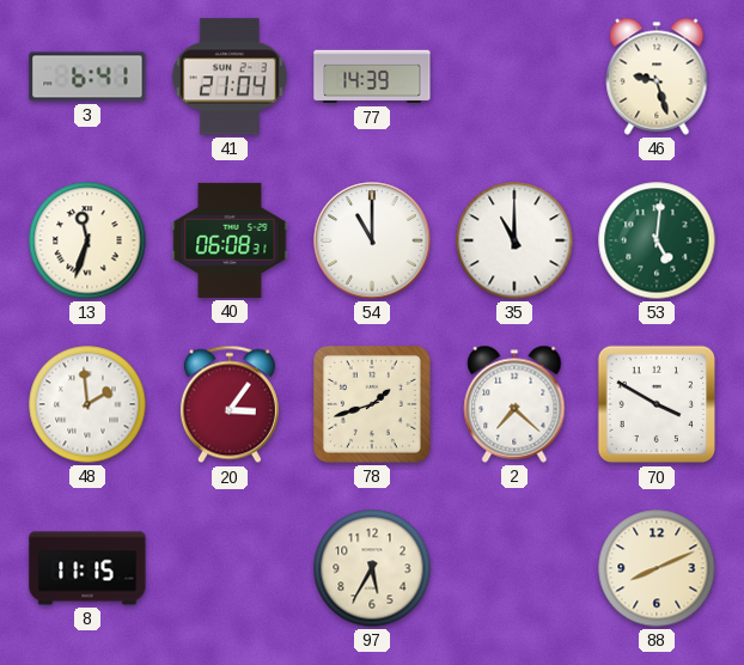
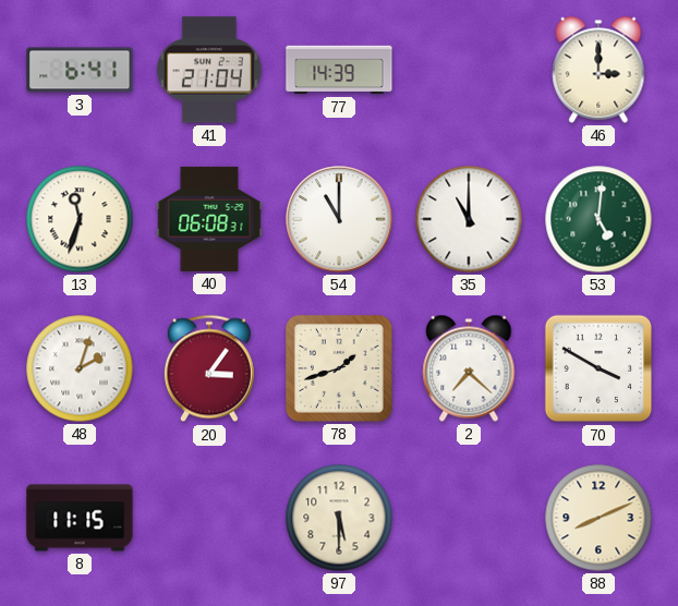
46: 9:27 -> 3:00
48: 1:59 -> 2:03
97: 5:35 -> 5:30
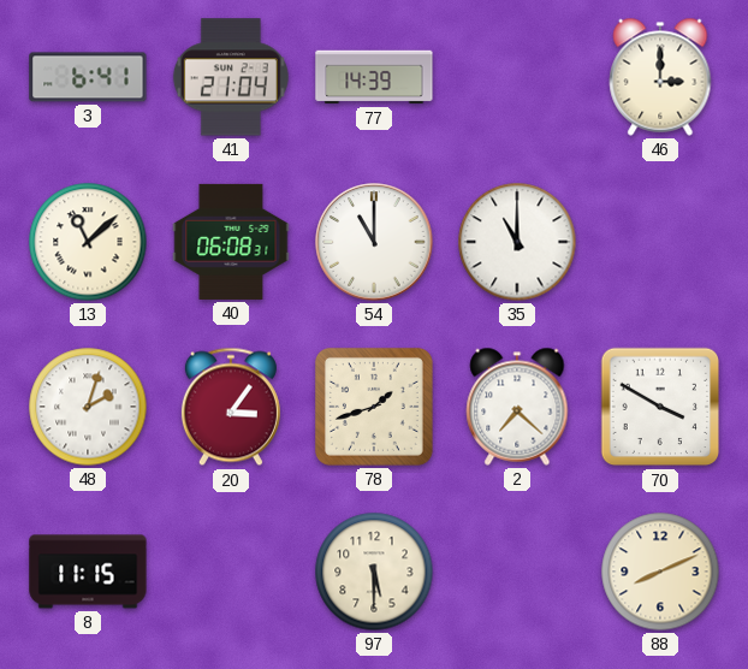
13: 11:33 -> 11:08
53: 5:01 -> none
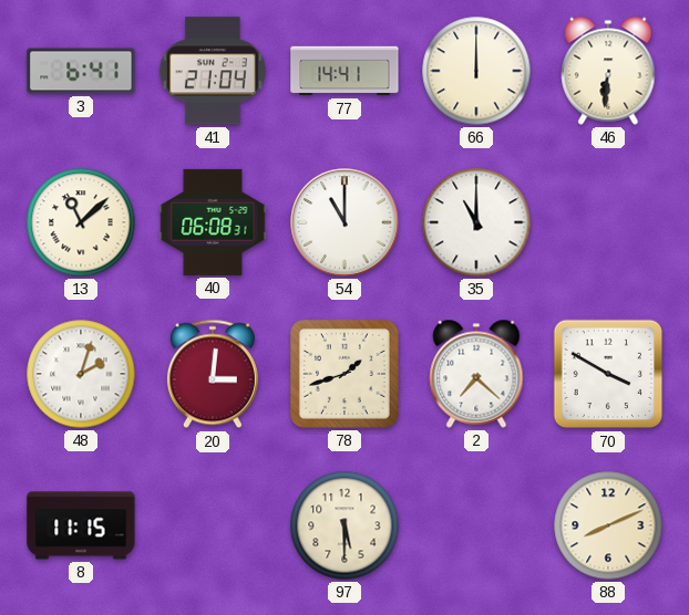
77: 14:39 -> 14:41
66: none -> 12:00
46: 3:00 -> 6:31
20: 3:06 -> 3:01
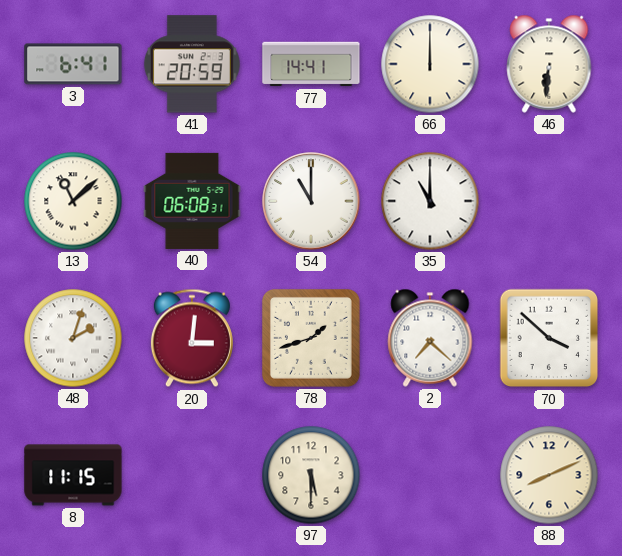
41: 21:04 -> 20:59
70: 3:50 -> 3:52
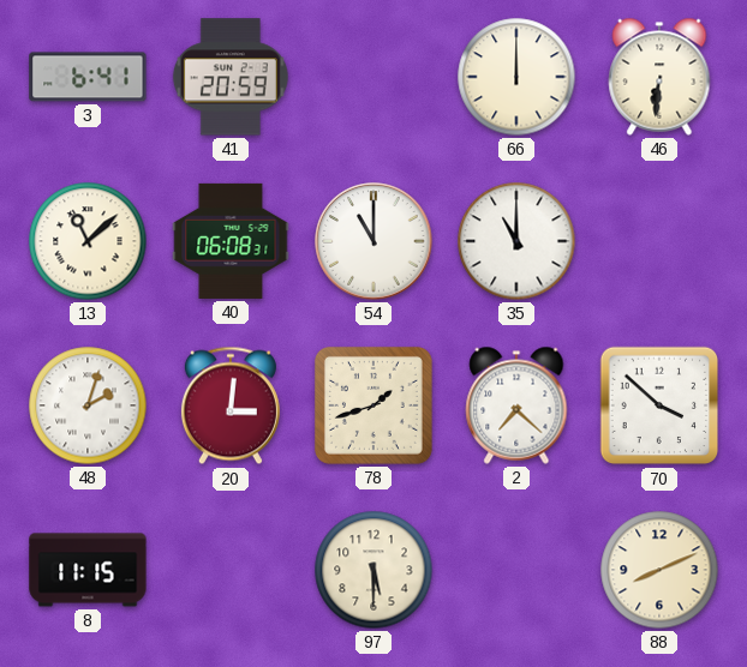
77: 14:41 -> none
